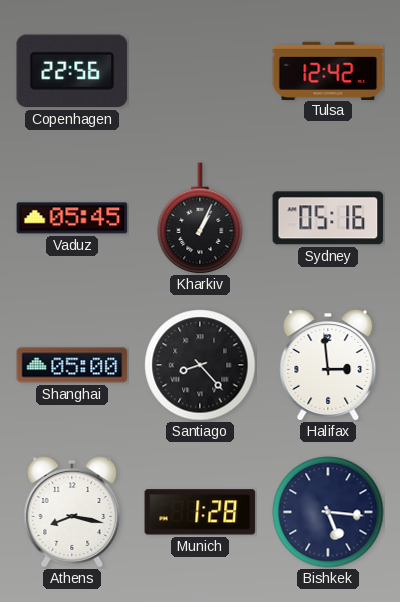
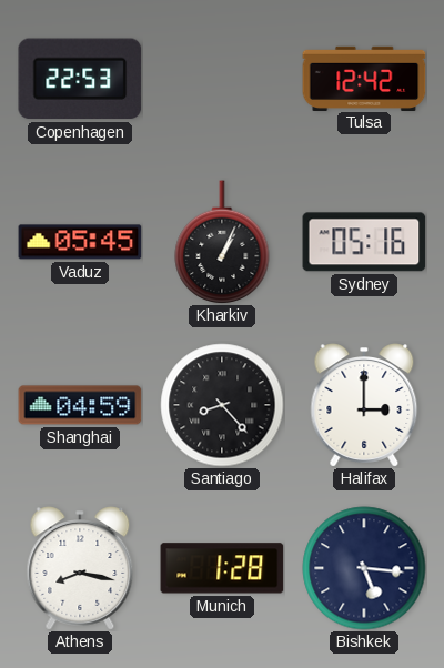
Copenhagen: 22:56 -> 22:53
Shanghai: 05:00 -> 04:59
Halifax: 2:59 -> 3:00
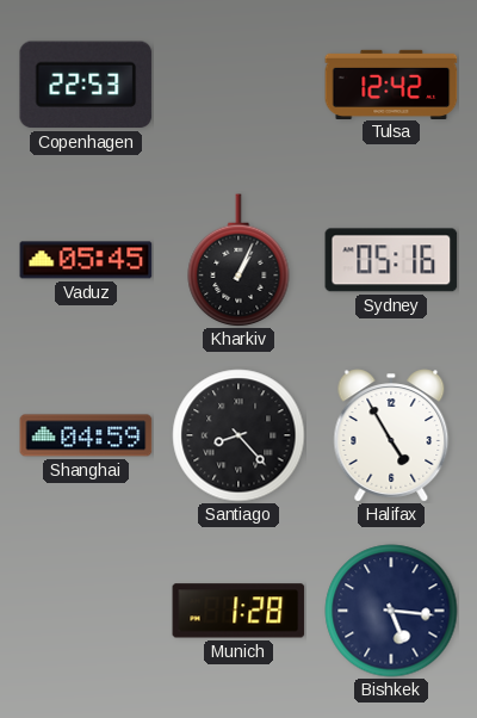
Halifax: 3:00 -> 4:55
Athens: 8:17 -> none
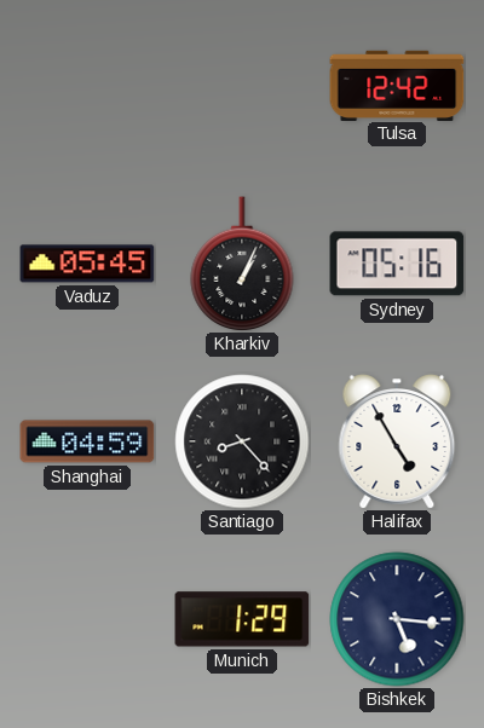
Copenhagen: 22:53 -> none
Munich: 1:28 -> 1:29
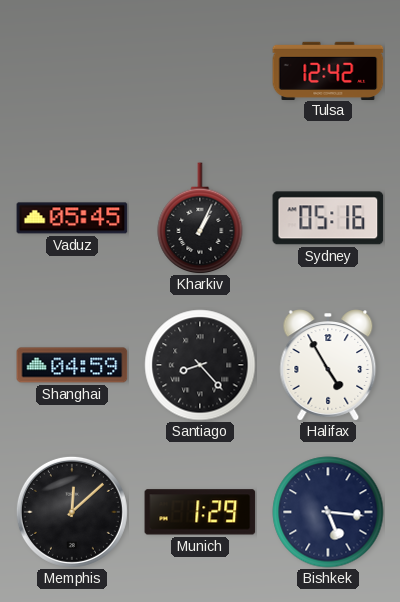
Memphis: none -> 12:08
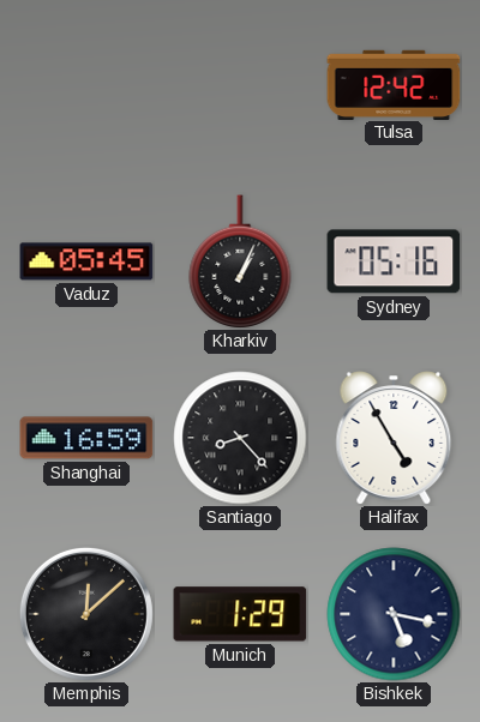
Shanghai: 04:59 -> 16:59
Bishkek: 5:16 -> 5:17
